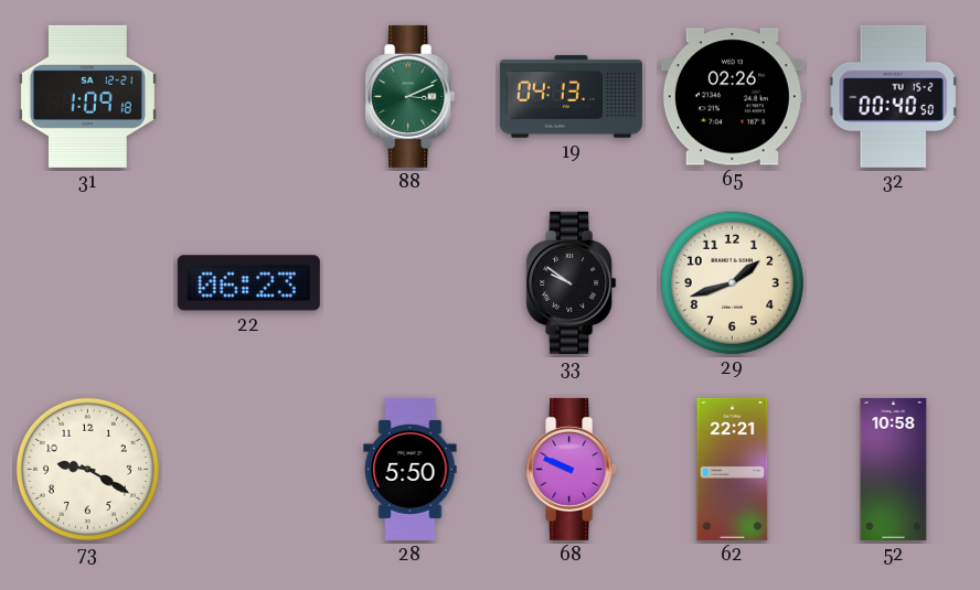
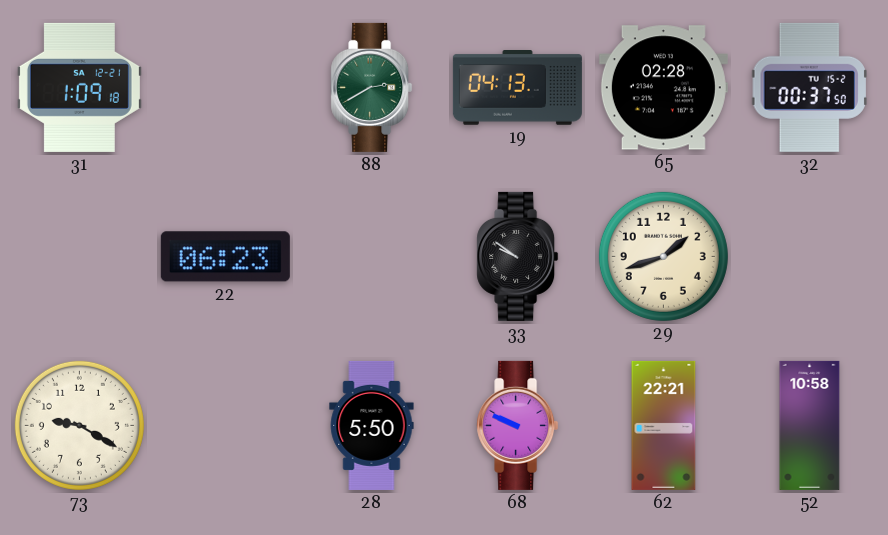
88: 3:11 -> 2:40
65: 02:26 -> 02:28
32: 00:40 -> 00:37
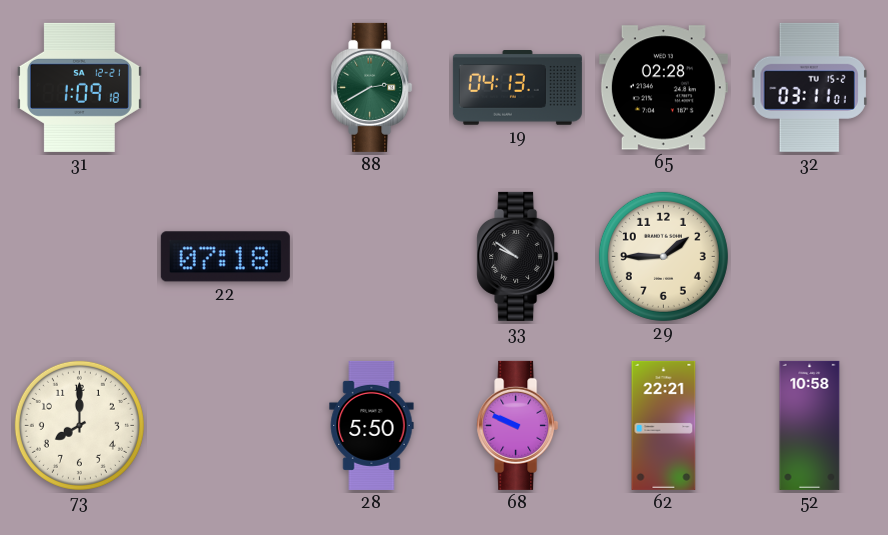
32: 00:37 -> 03:11
22: 06:23 -> 07:18
29: 1:42 -> 1:45
73: 9:20 -> 8:00
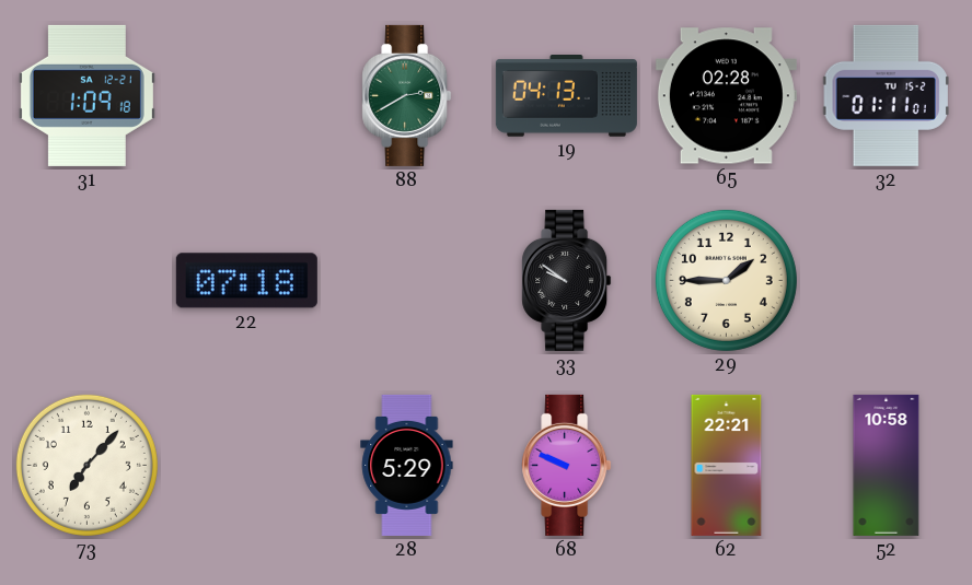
32: 03:11 -> 01:11
73: 8:00 -> 7:07
28: 5:50 -> 5:29
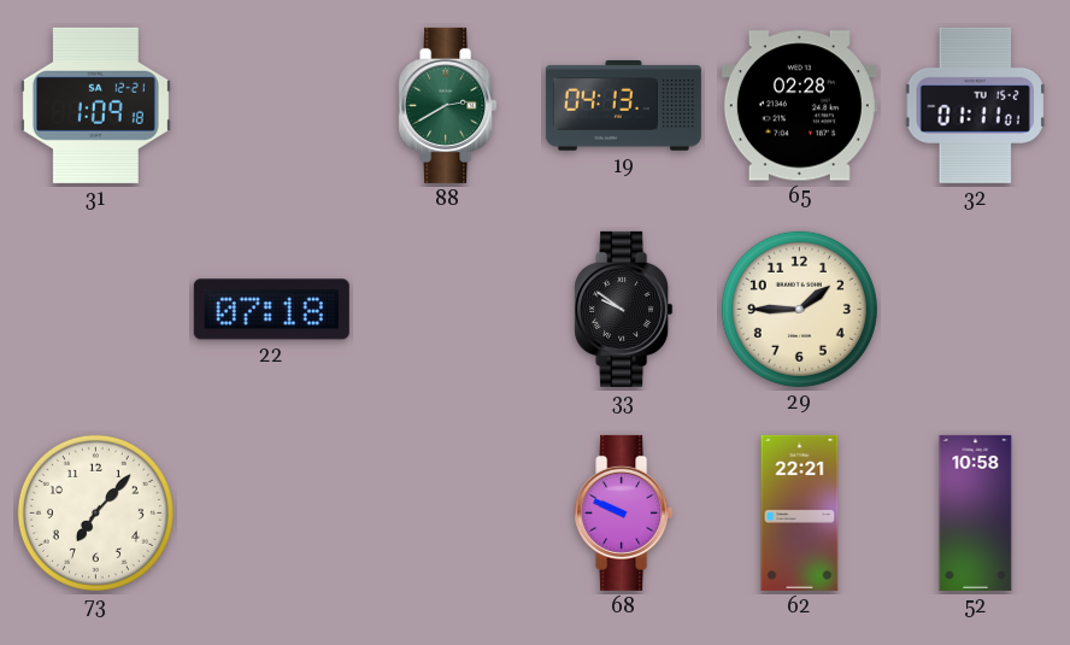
28: 5:29 -> none
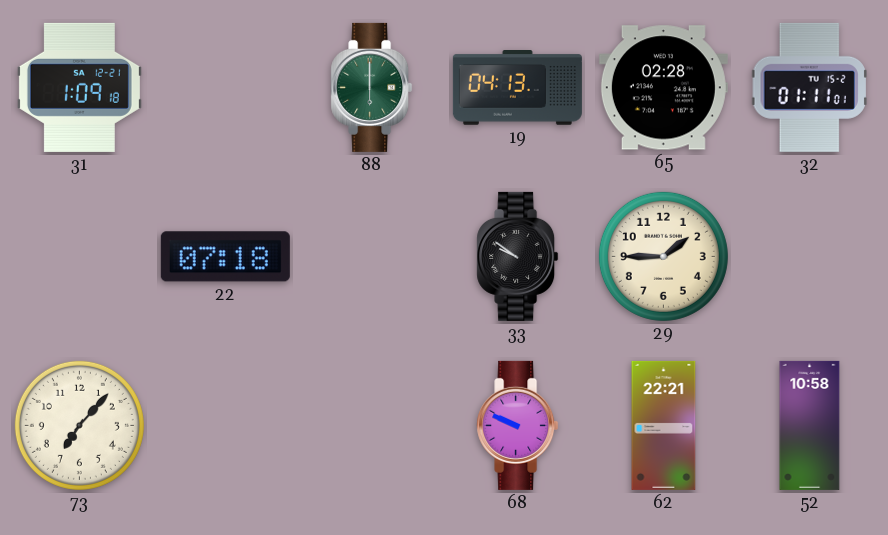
88: 2:40 -> 6:00
